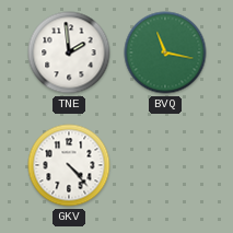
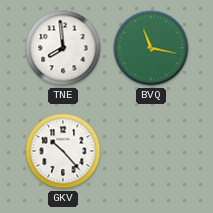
TNE: 1:59 -> 7:59
GKV: 4:23 -> 10:23
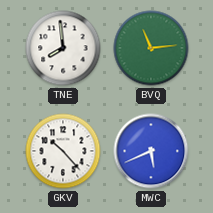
BVQ: 11:17 -> 11:14
MWC: none -> 5:41
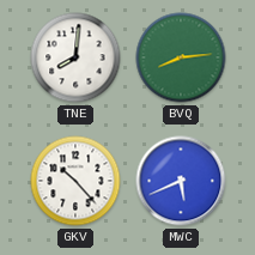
TNE: 7:59 -> 8:01
BVQ: 11:14 -> 8:14
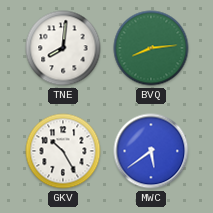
GKV: 10:23 -> 10:25
MWC: 5:41 -> 5:39
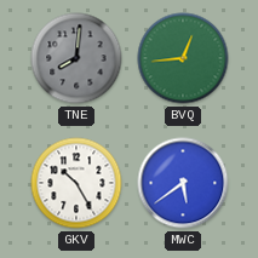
TNE dial: white -> grey
BVQ: 8:14 -> 12:44
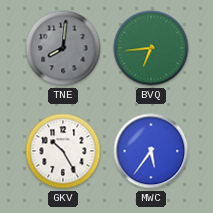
BVQ: 12:44 -> 6:44
MWC: 5:39 -> 5:36
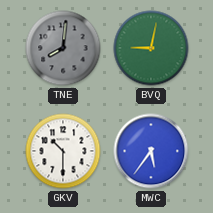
BVQ: 6:44 -> 9:02
GKV: 10:25 -> 10:30
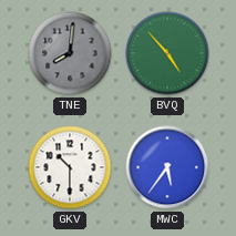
BVQ: 9:02 -> 4:53
